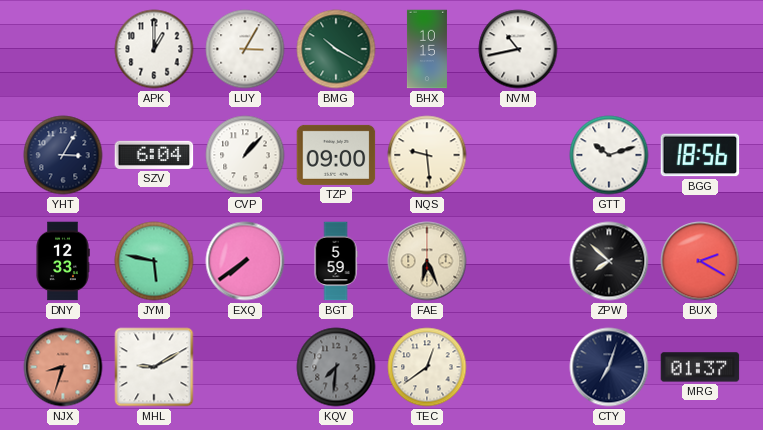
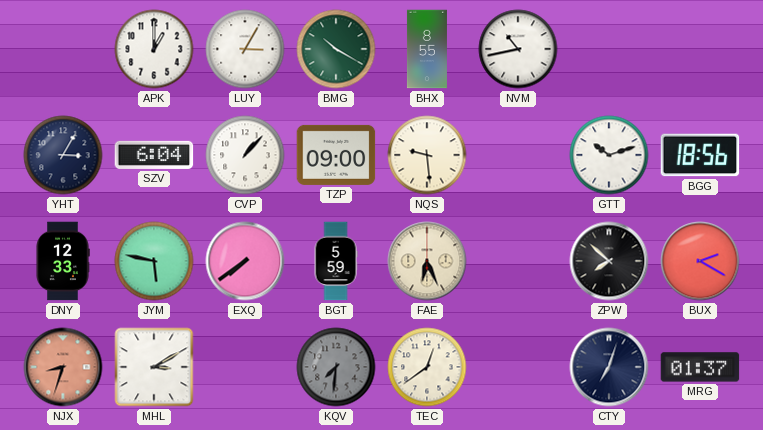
BHX: 10:15 -> 8:55
MHL: 9:10 -> 3:10
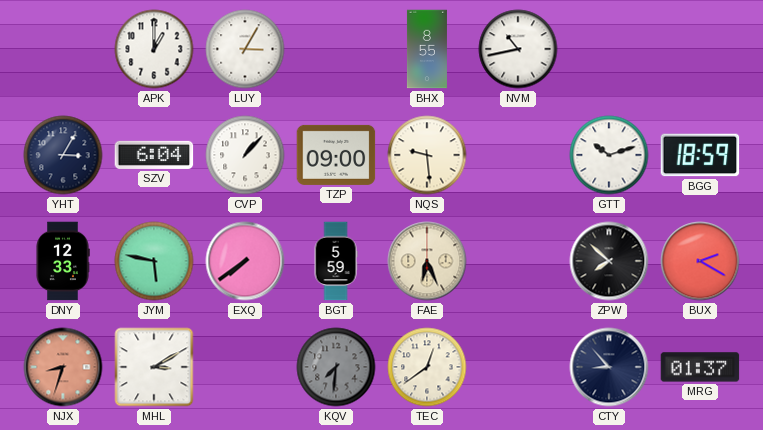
BMG: 10:20 -> none
BGG: 18:56 -> 18:59
CTY: 7:03 -> 8:53
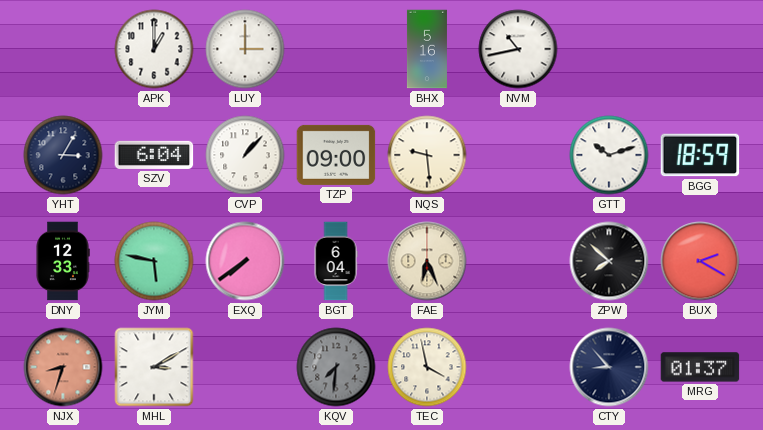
LUY: 3:05 -> 3:00
BHX: 8:55 -> 5:16
BGT: 5:59 -> 6:04
TEC: 12:39 -> 3:58
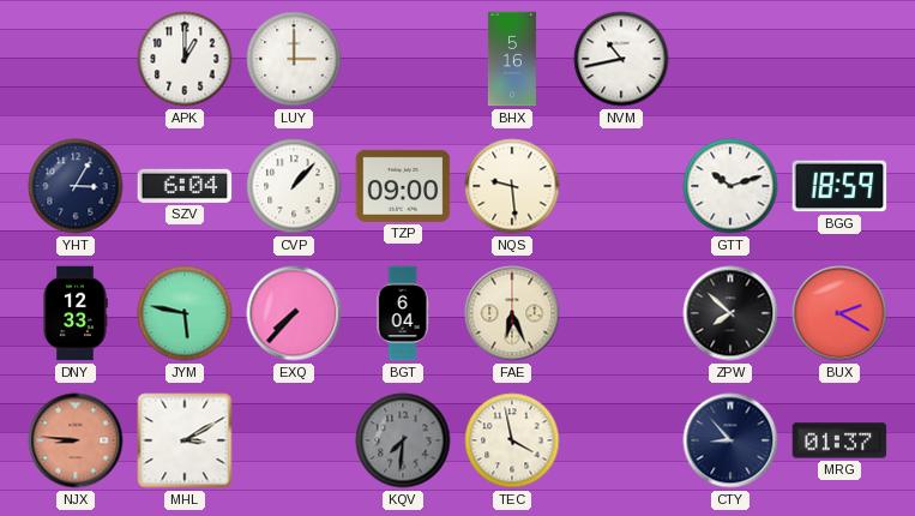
EXQ: 7:39 -> 7:37
NJX: 8:33 -> 8:46
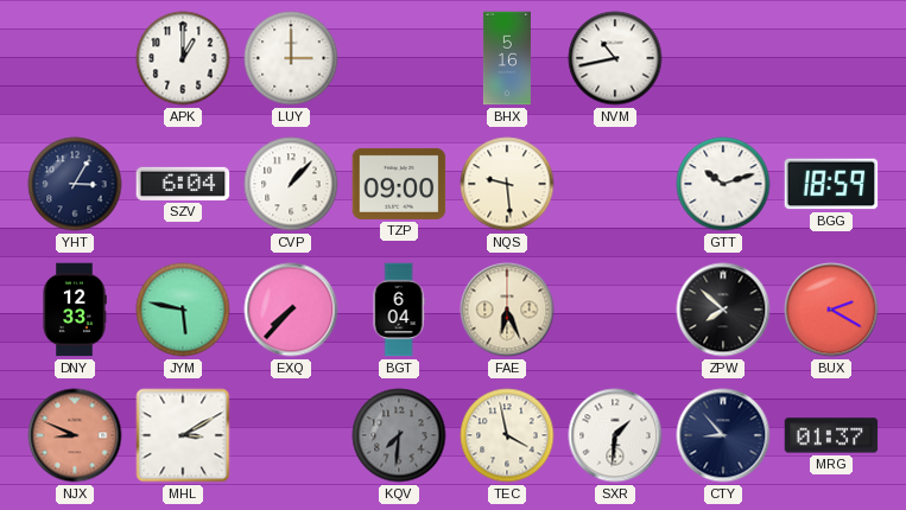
NJX: 8:46 -> 8:49
SXR: none -> 1:31
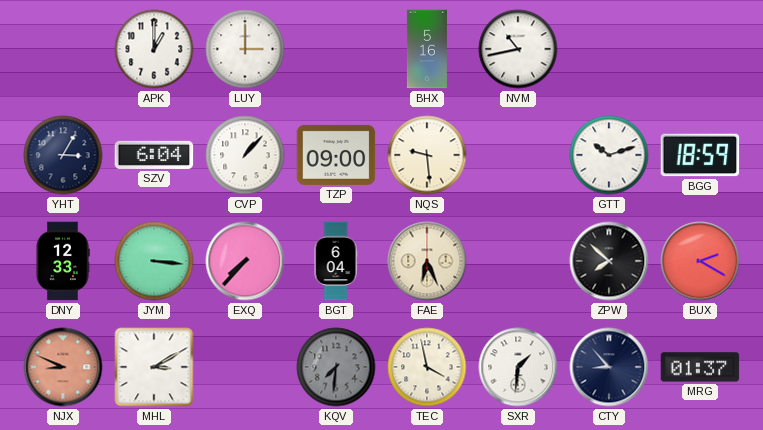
JYM: 5:47 -> 3:16
